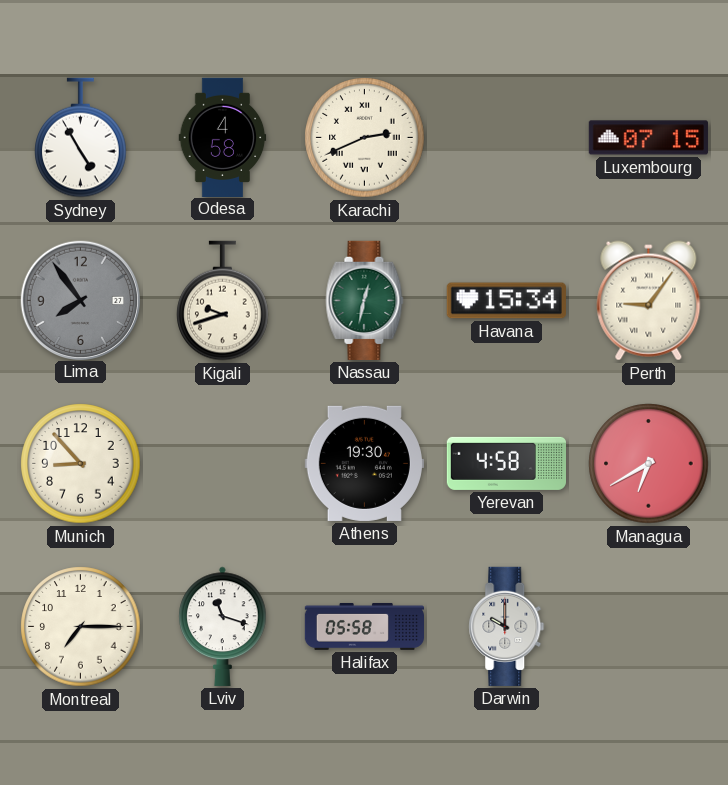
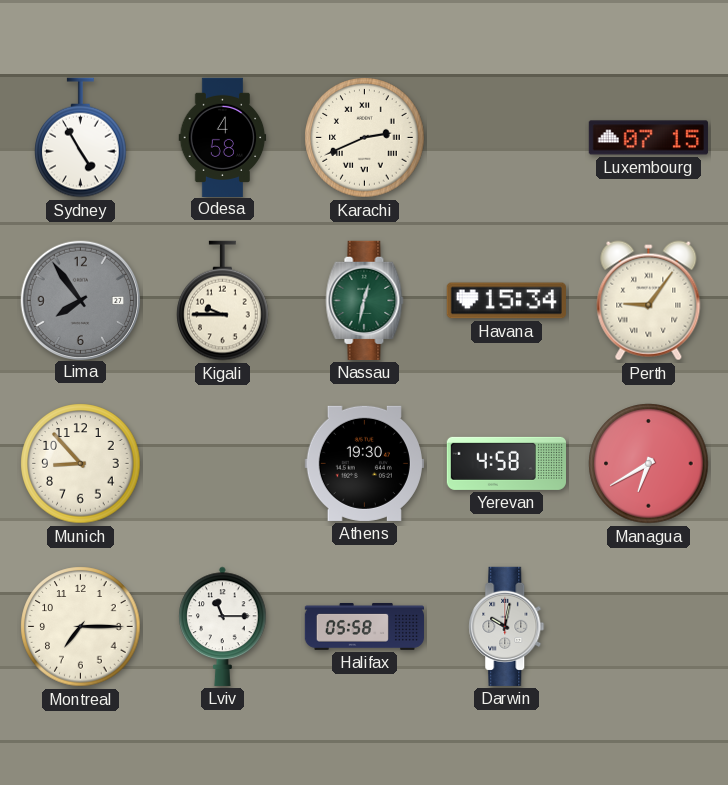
Kigali: 9:42 -> 9:45
Lviv: 11:18 -> 11:15
Darwin: 10:00 -> 10:02
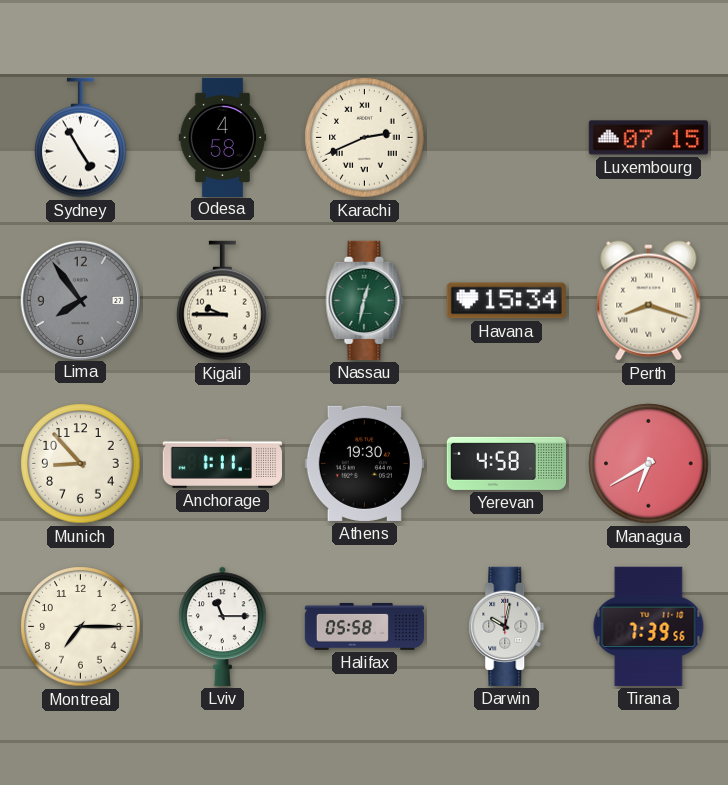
Perth: 9:06 -> 8:18
Anchorage: none -> 1:11
Tirana: none -> 7:39
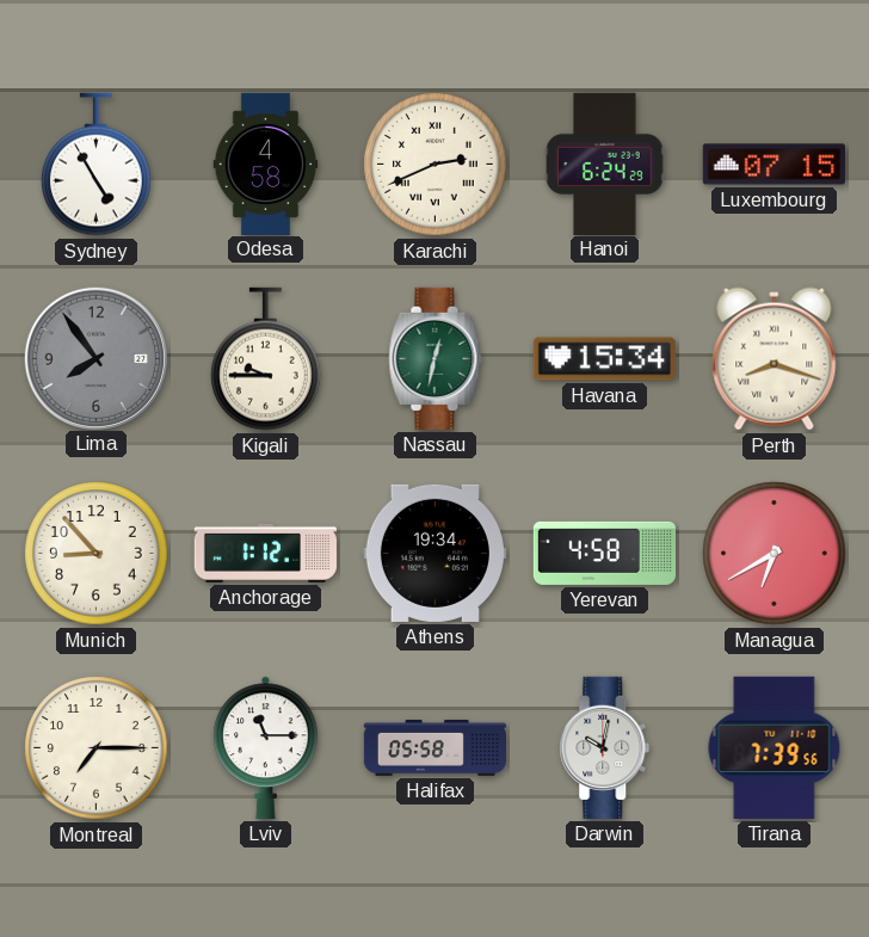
Hanoi: none -> 6:24
Anchorage: 1:11 -> 1:12
Athens: 19:30 -> 19:34
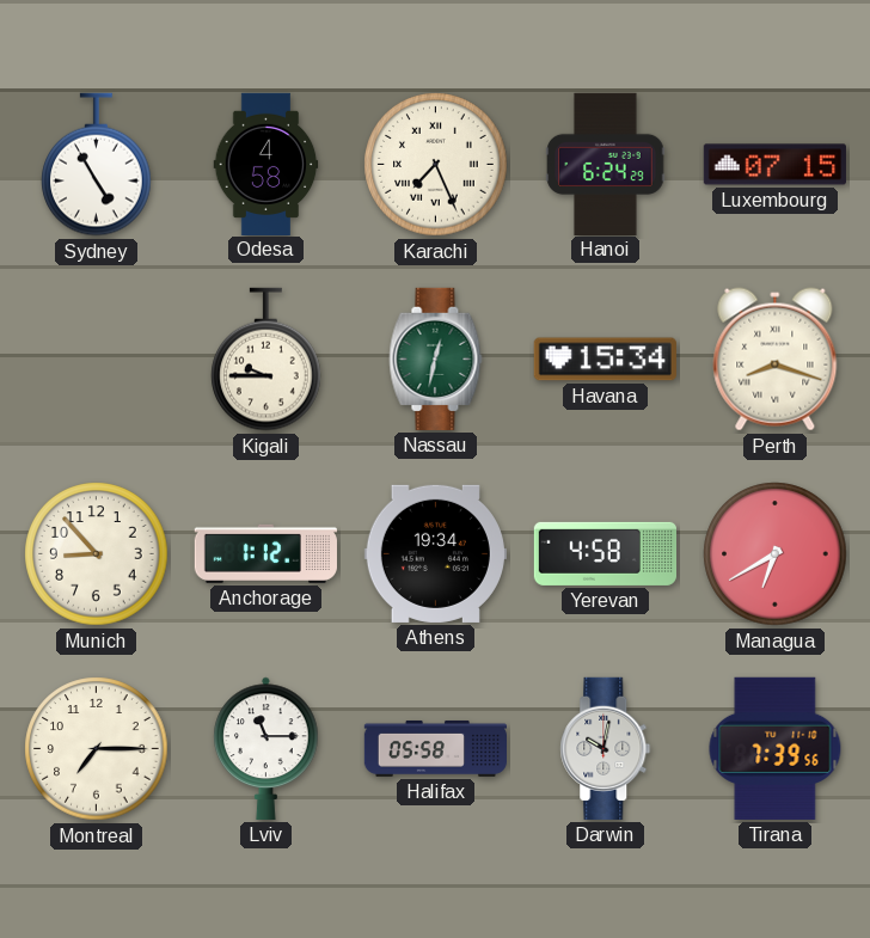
Karachi: 2:41 -> 7:26
Lima: 7:54 -> none
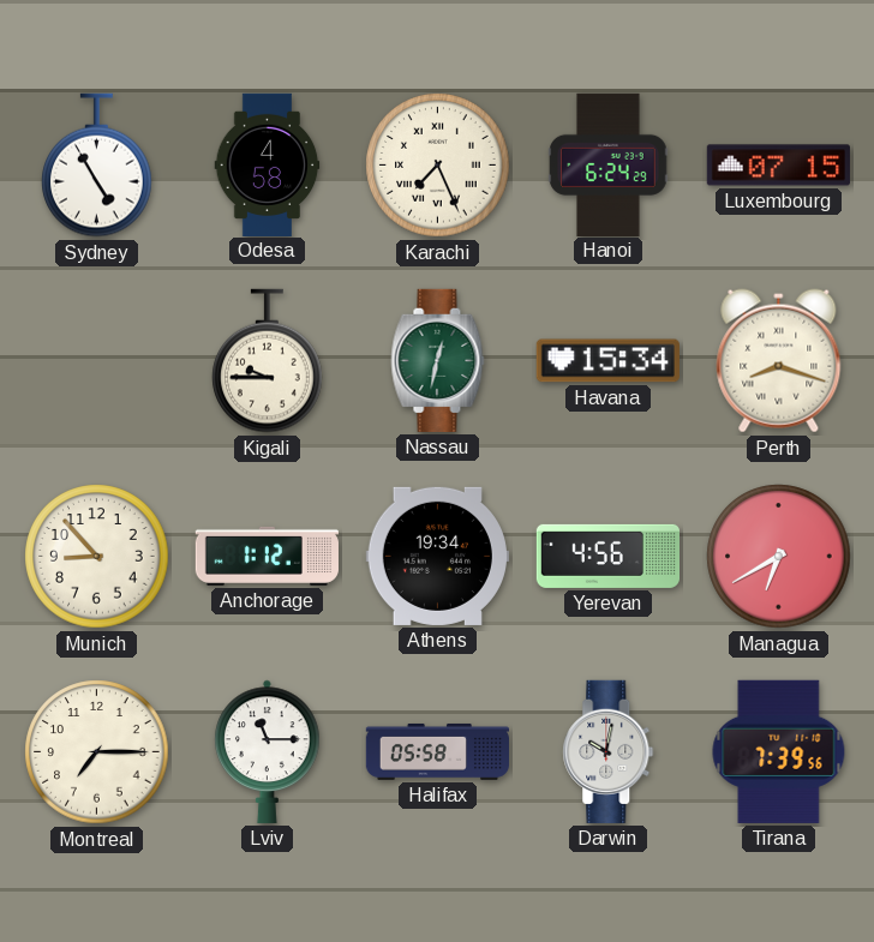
Yerevan: 4:58 -> 4:56
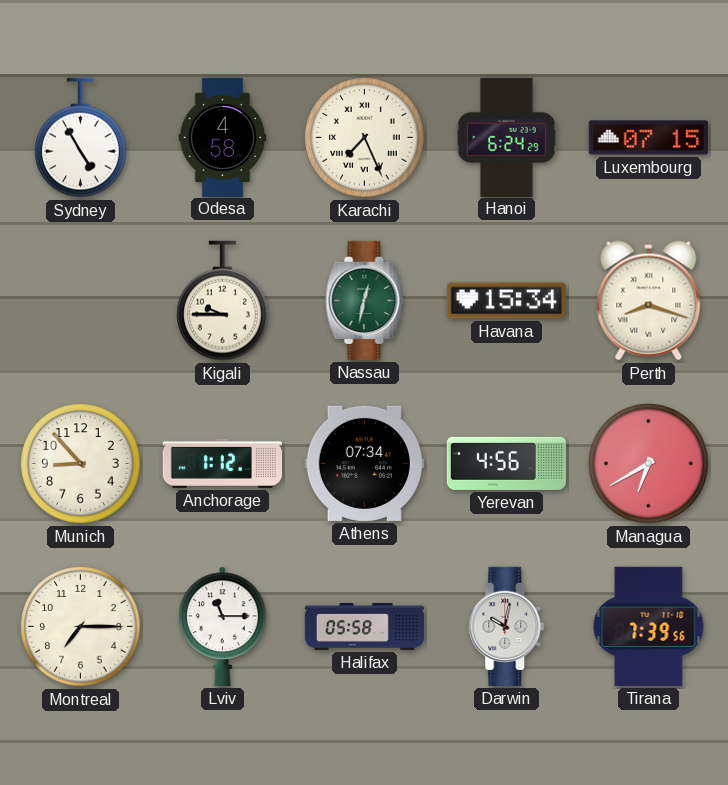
Athens: 19:34 -> 07:34
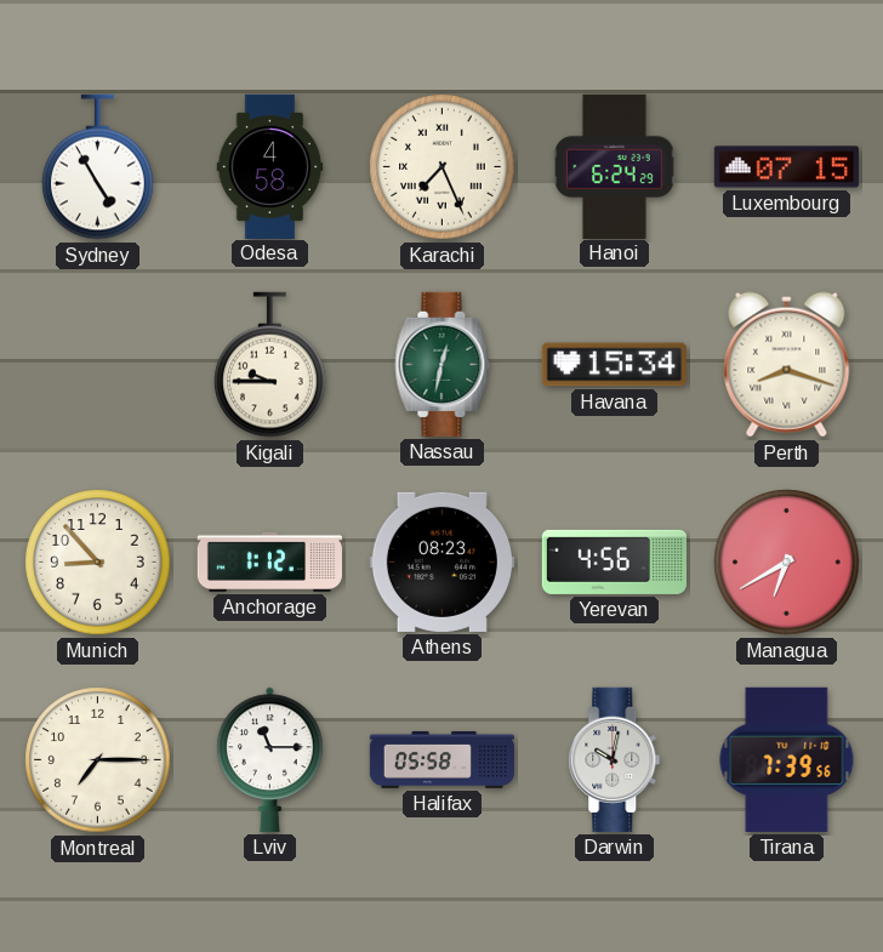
Athens: 07:34 -> 08:23
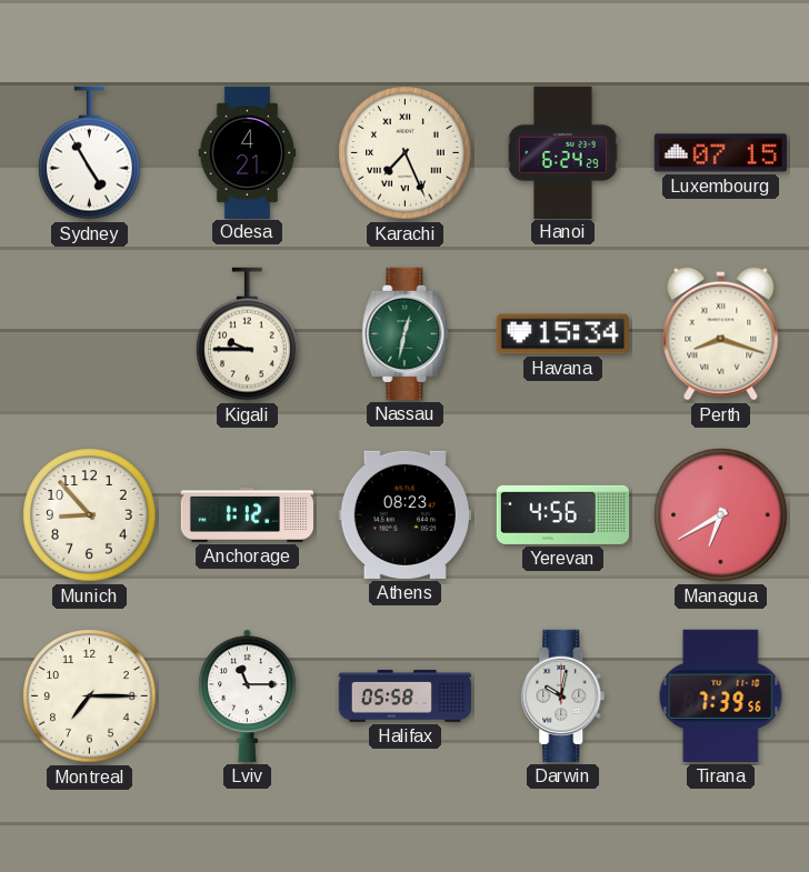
Odesa: 4:58 -> 4:21
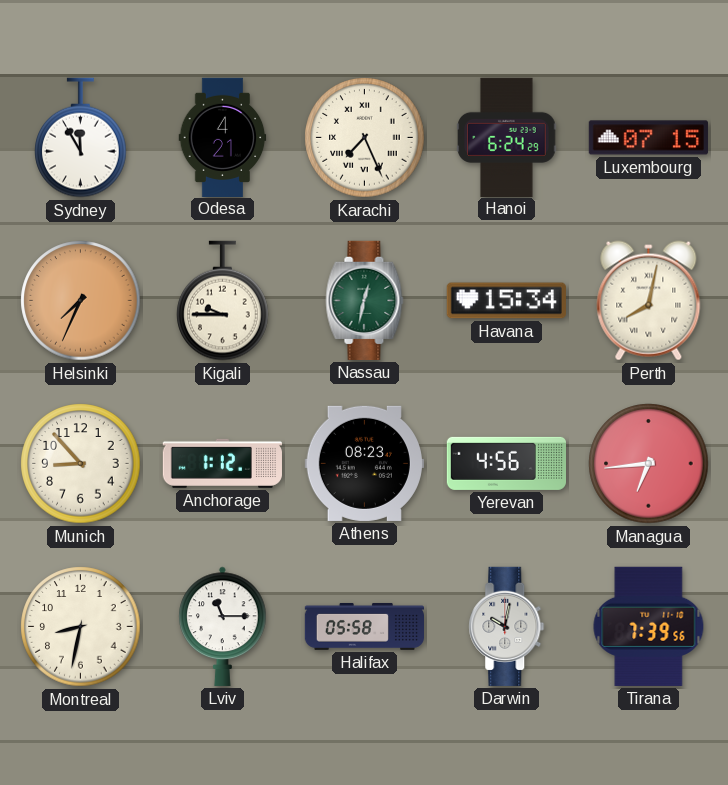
Sydney: 4:55 -> 11:55
Helsinki: none -> 7:34
Perth: 8:18 -> 8:02
Managua: 6:40 -> 6:44
Montreal: 7:15 -> 8:32
